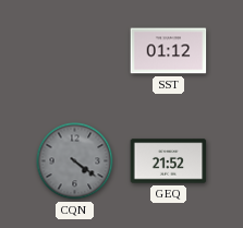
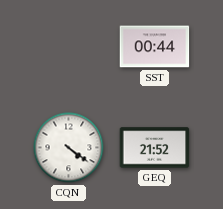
SST: 01:12 -> 00:44
CQN dial: grey -> white
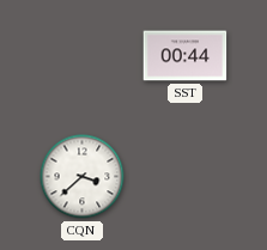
CQN: 4:21 -> 3:38
GEQ: 21:52 -> none
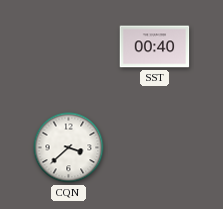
SST: 00:44 -> 00:40
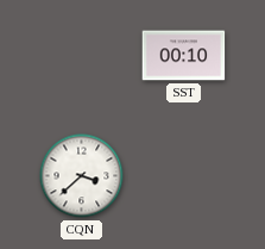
SST: 00:40 -> 00:10
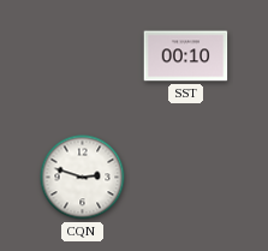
CQN: 3:38 -> 2:48
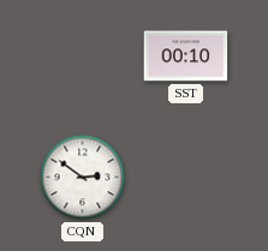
CQN: 2:48 -> 2:51
